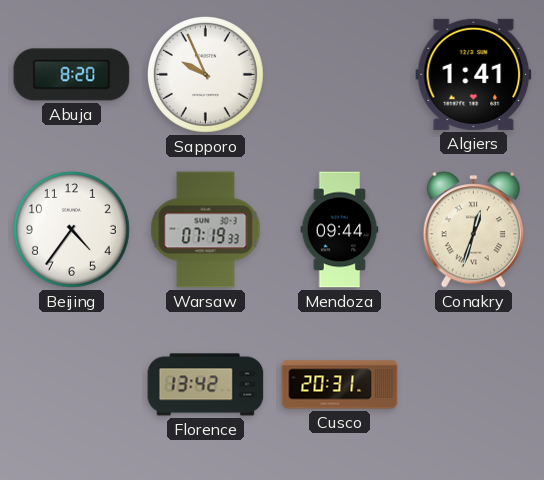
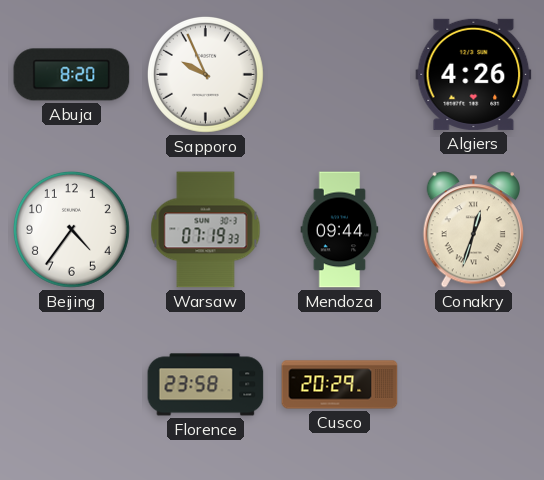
Algiers: 1:41 -> 4:26
Florence: 13:42 -> 23:58
Cusco: 20:31 -> 20:29
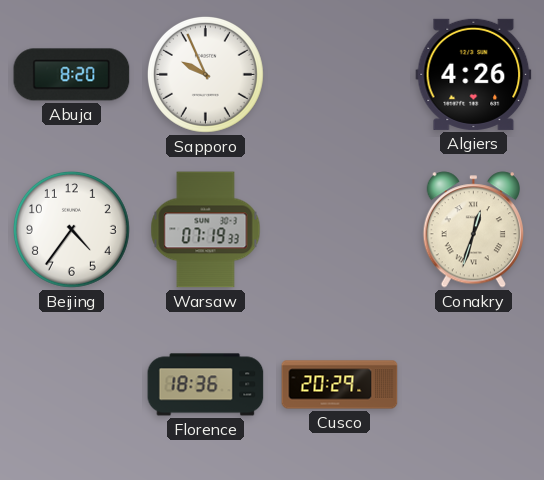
Mendoza: 09:44 -> none
Florence: 23:58 -> 18:36
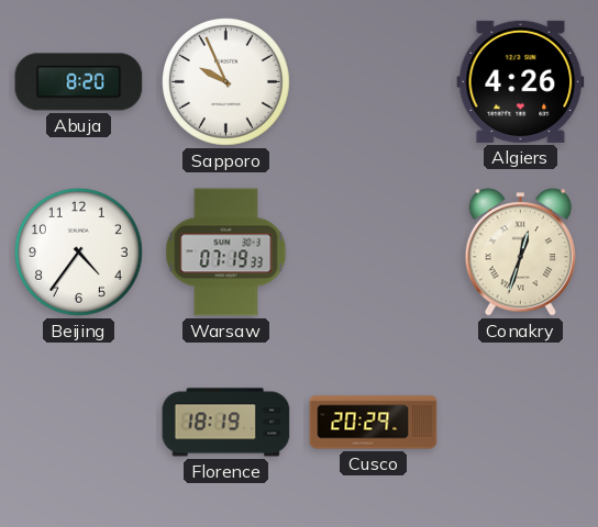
Florence: 18:36 -> 18:19
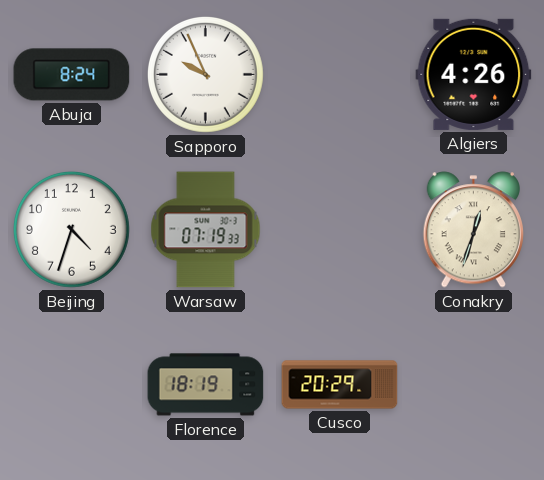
Abuja: 8:20 -> 8:24
Beijing: 4:36 -> 4:33
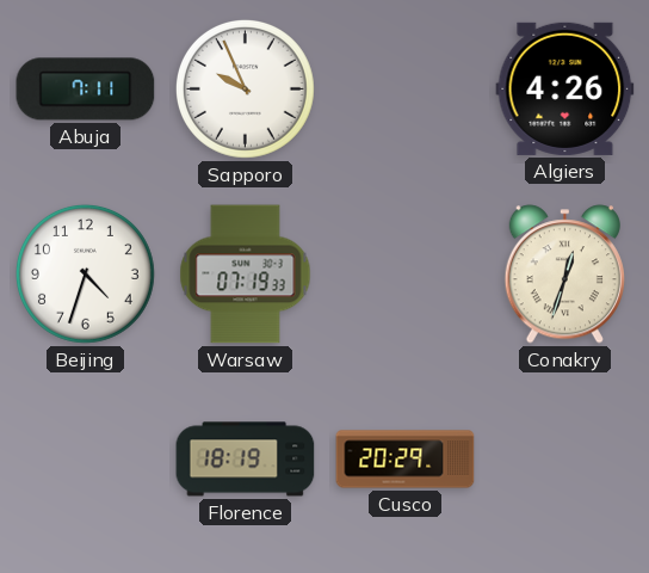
Abuja: 8:24 -> 7:11
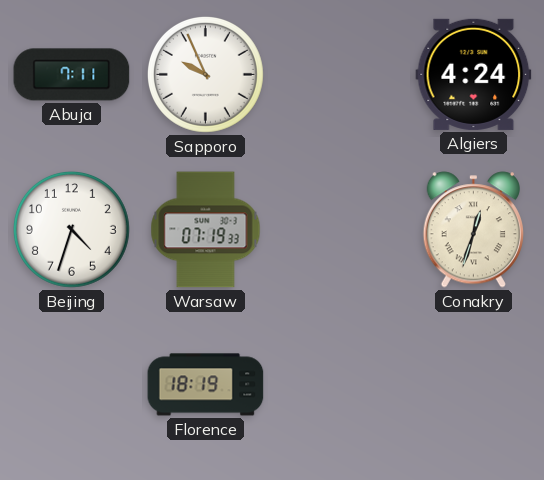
Algiers: 4:26 -> 4:24
Cusco: 20:29 -> none
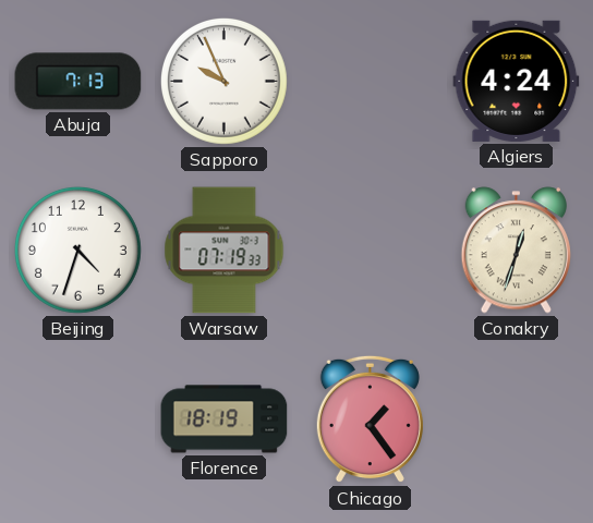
Abuja: 7:11 -> 7:13
Chicago: none -> 1:24
